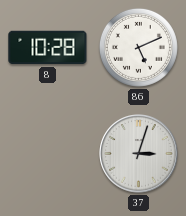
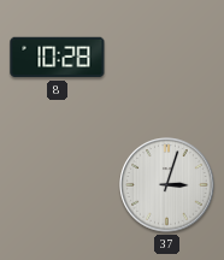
86: 5:11 -> none
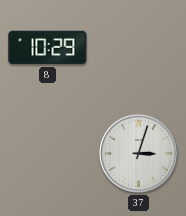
8: 10:28 -> 10:29
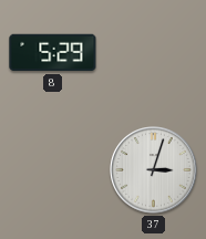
8: 10:29 -> 5:29
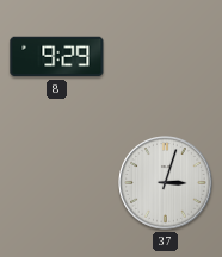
8: 5:29 -> 9:29
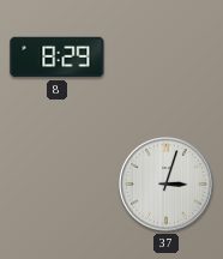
8: 9:29 -> 8:29
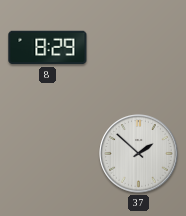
37: 3:03 -> 1:52
